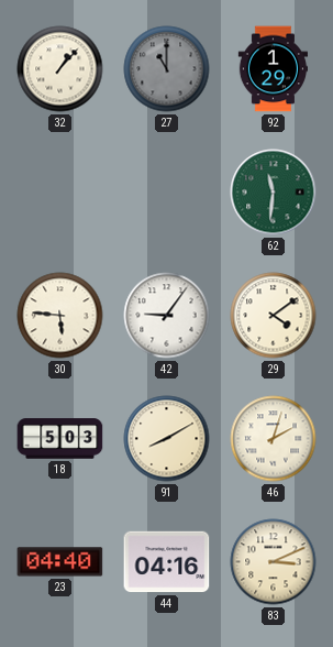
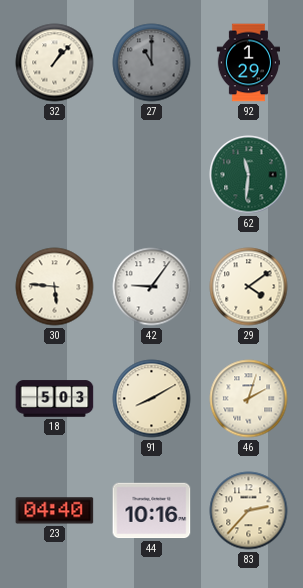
44: 04:16 -> 10:16
83: 3:11 -> 2:37
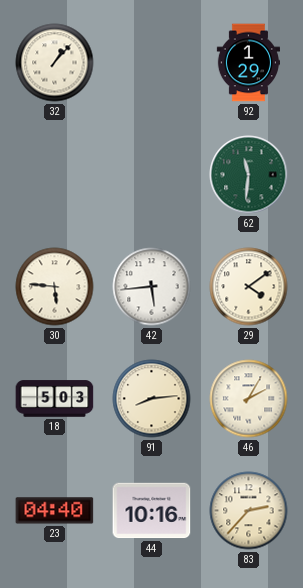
27: 11:00 -> none
42: 9:06 -> 5:44
91: 8:10 -> 8:14
46: 2:03 -> 2:05
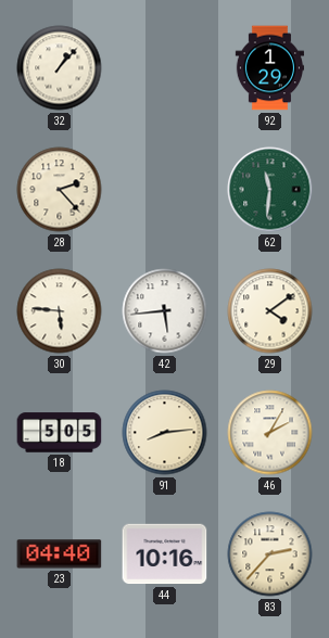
28: none -> 2:23
18: 5:03 -> 5:05
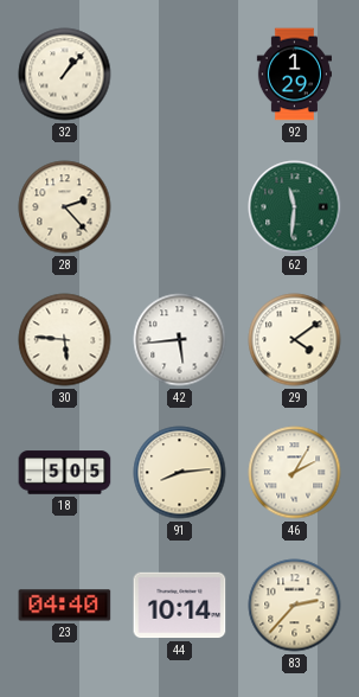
44: 10:16 -> 10:14
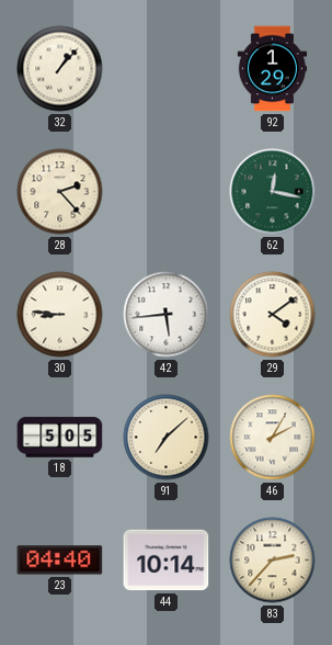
62: 11:31 -> 12:17
30: 5:46 -> 8:46
91: 8:14 -> 7:08
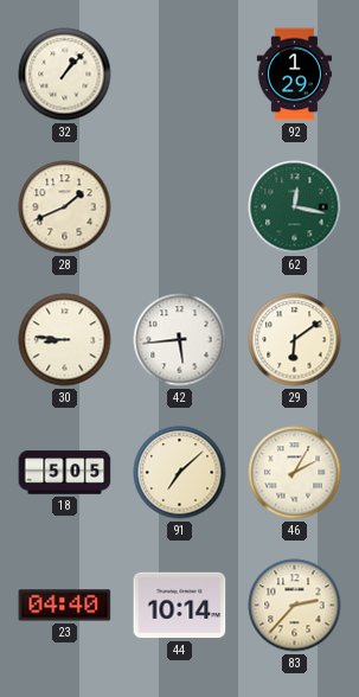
28: 2:23 -> 1:41
29: 4:09 -> 6:09
